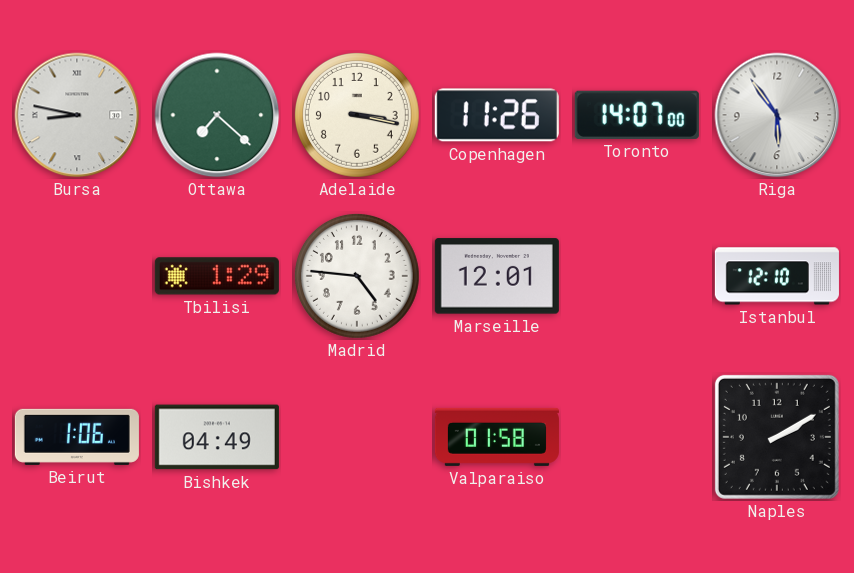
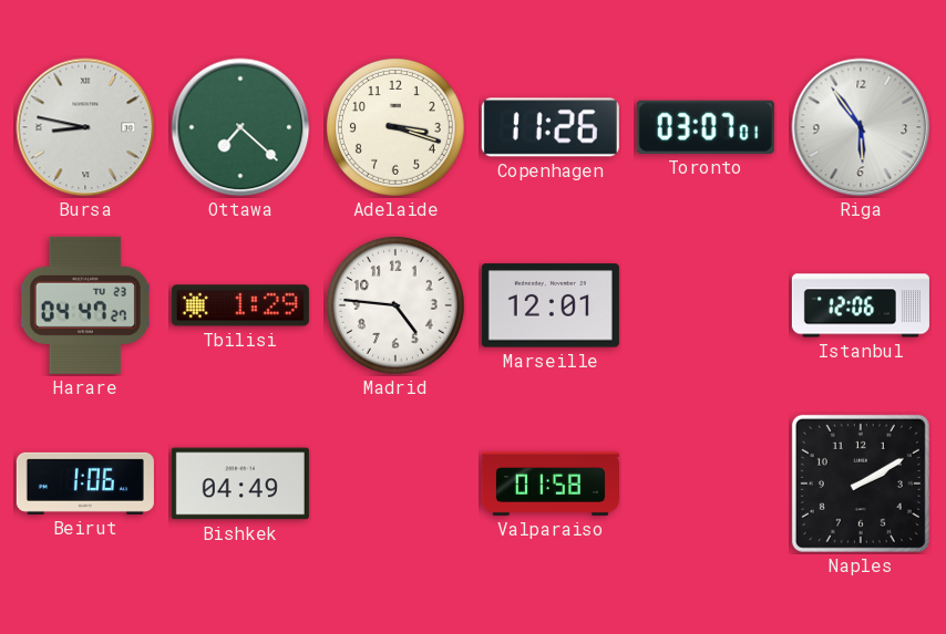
Adelaide: 3:17 -> 3:18
Toronto: 14:07 -> 03:07
Harare: none -> 04:47
Istanbul: 12:10 -> 12:06
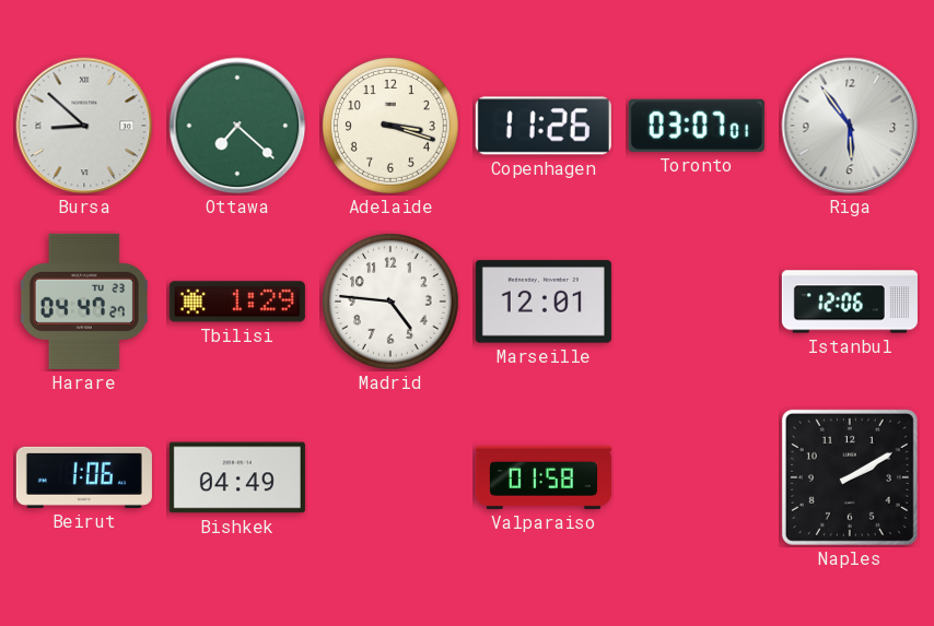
Bursa: 8:47 -> 8:52
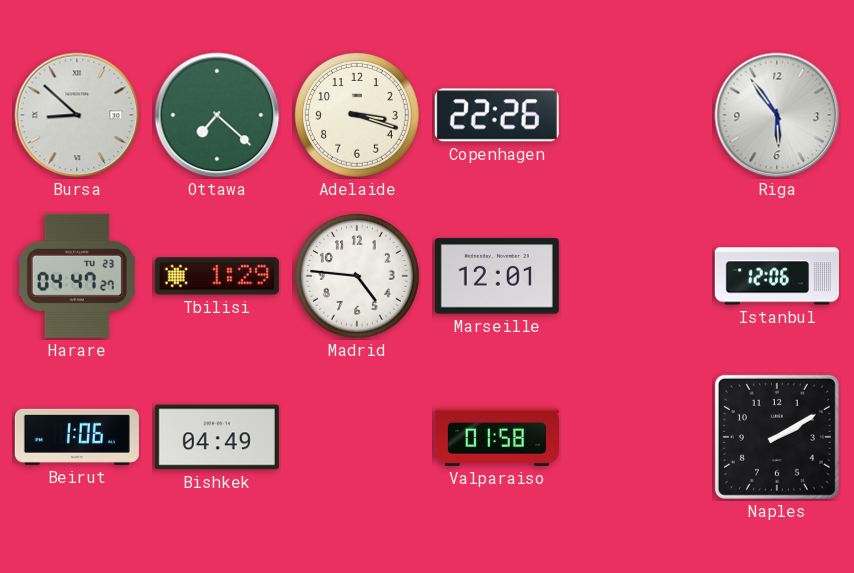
Copenhagen: 11:26 -> 22:26
Toronto: 03:07 -> none
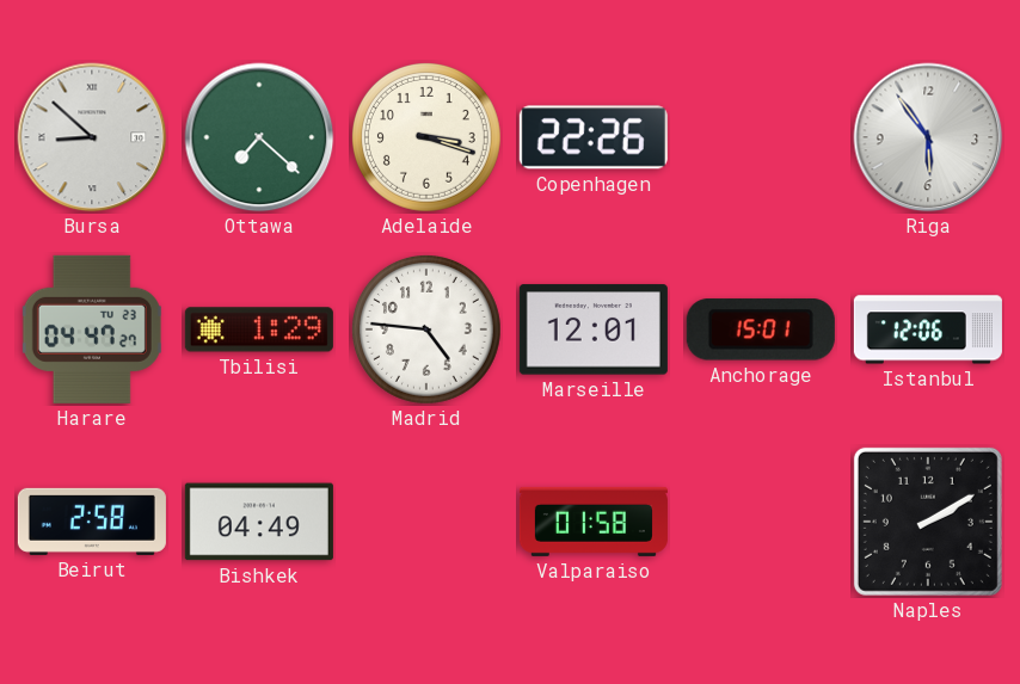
Anchorage: none -> 15:01
Beirut: 1:06 -> 2:58
